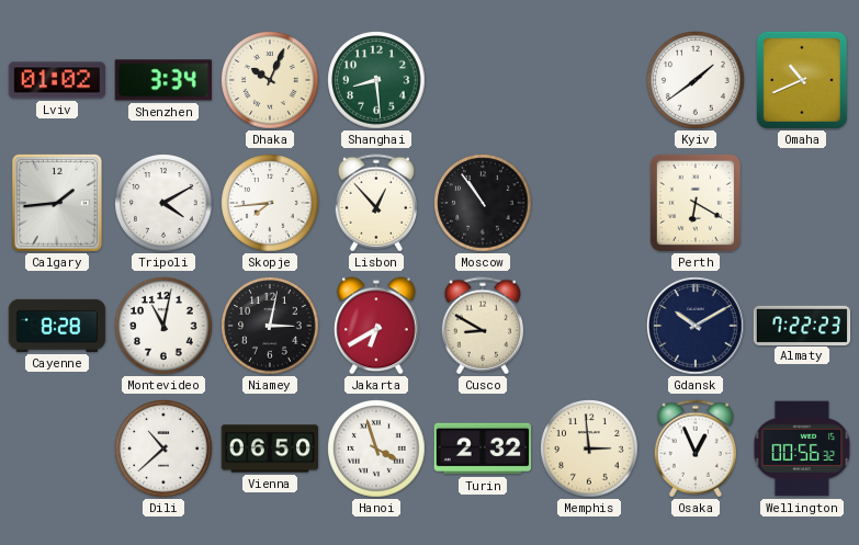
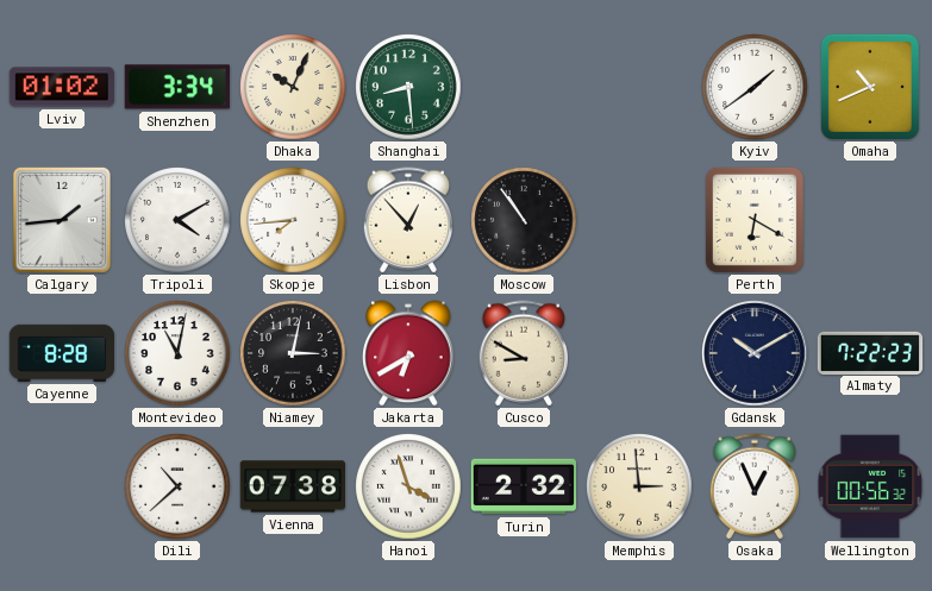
Vienna: 06:50 -> 07:38
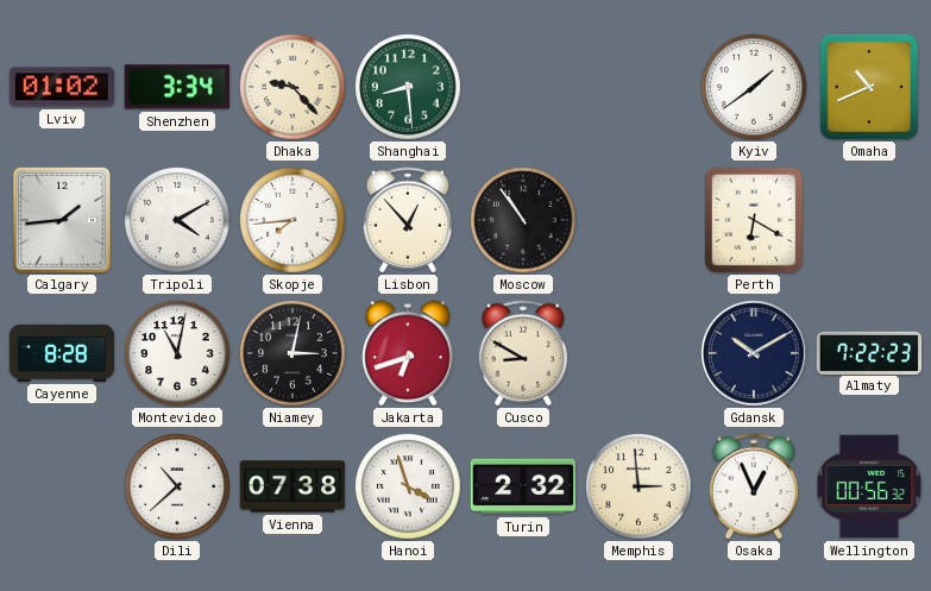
Dhaka: 10:04 -> 9:23
Jakarta: 6:40 -> 6:42
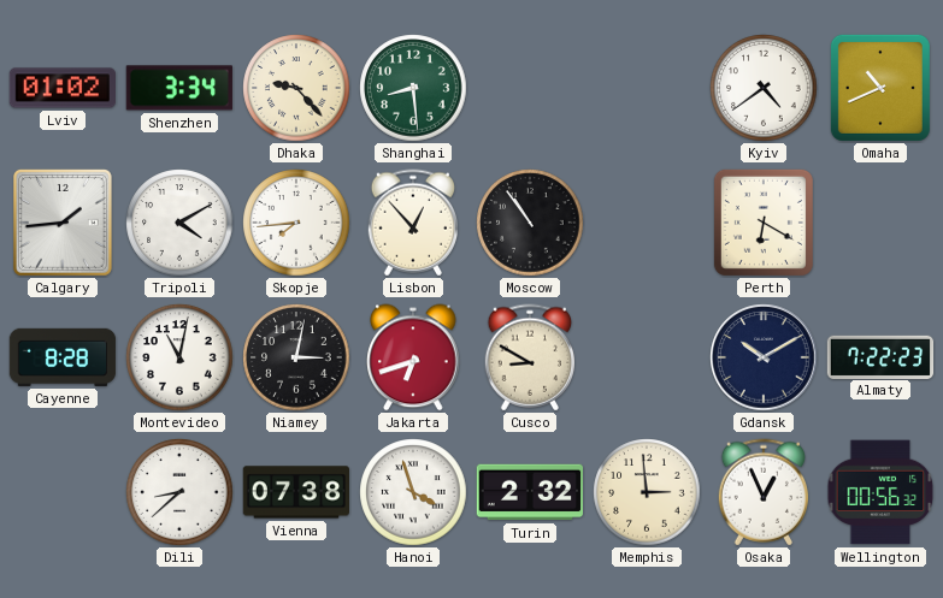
Kyiv: 1:39 -> 4:39
Dili: 10:38 -> 8:38
